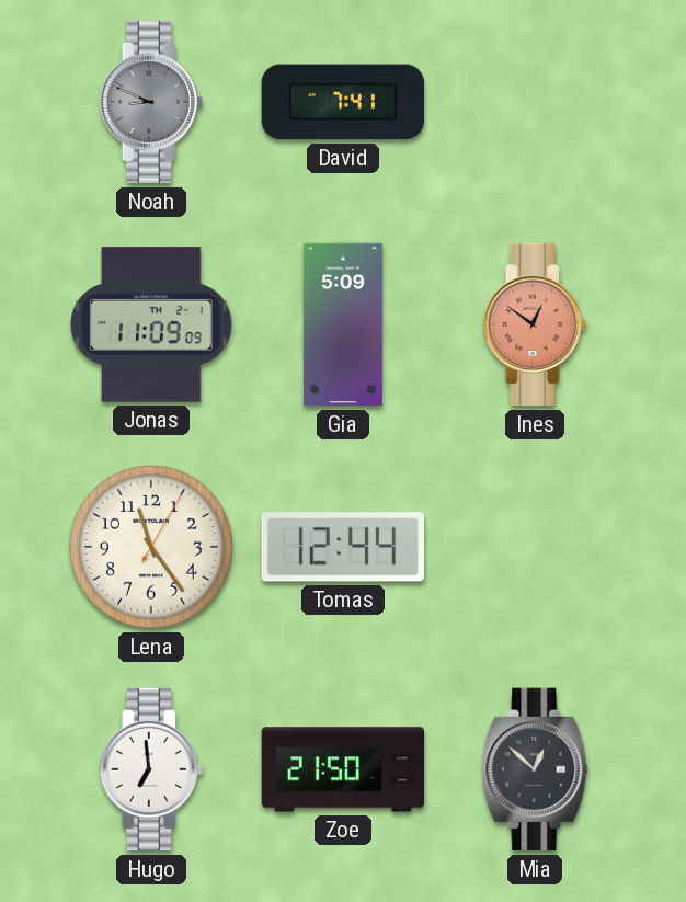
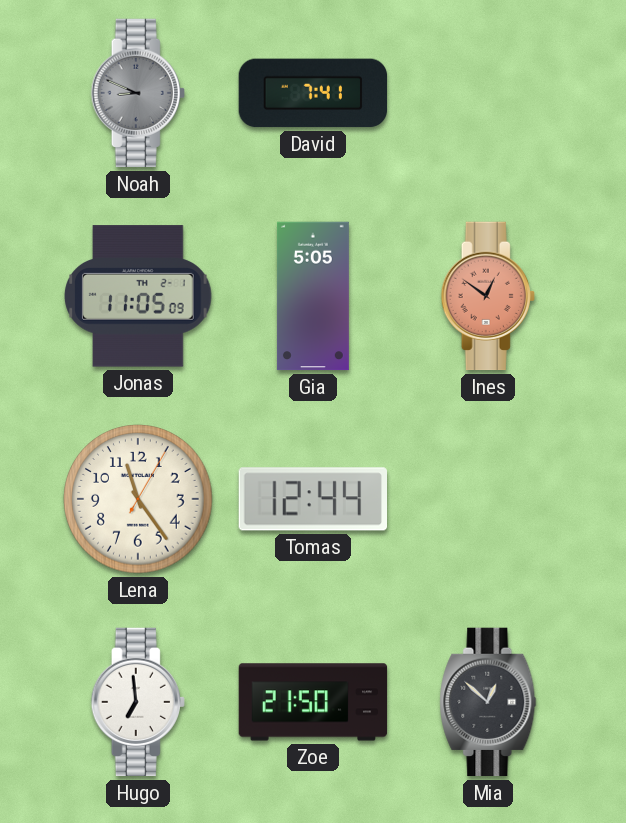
Jonas: 11:09 -> 11:05
Gia: 5:09 -> 5:05
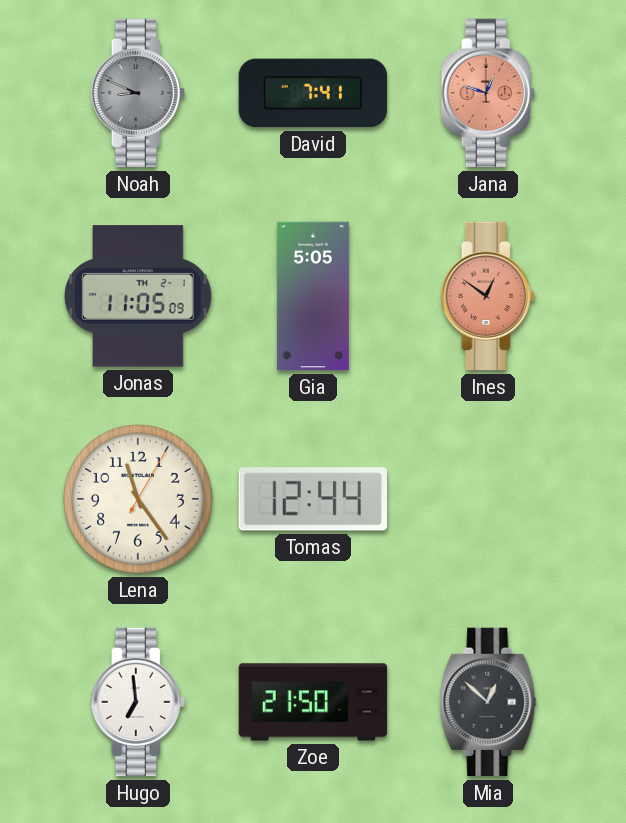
Jana: none -> 12:48
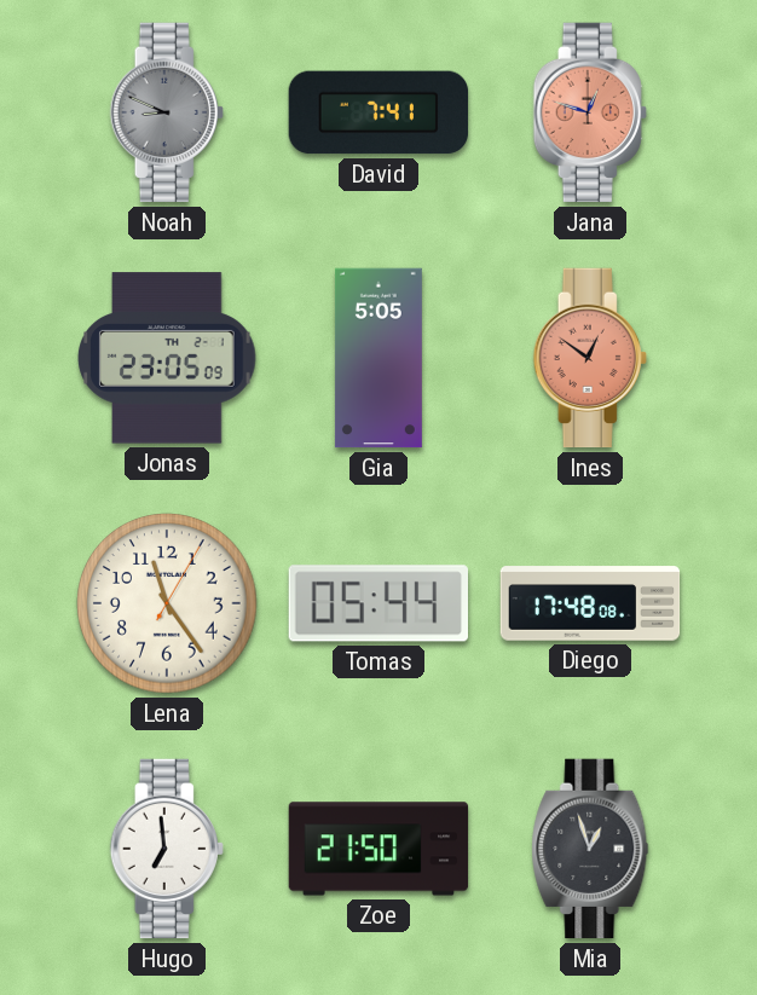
Jonas: 11:05 -> 23:05
Tomas: 12:44 -> 05:44
Diego: none -> 17:48
Mia: 12:52 -> 12:57
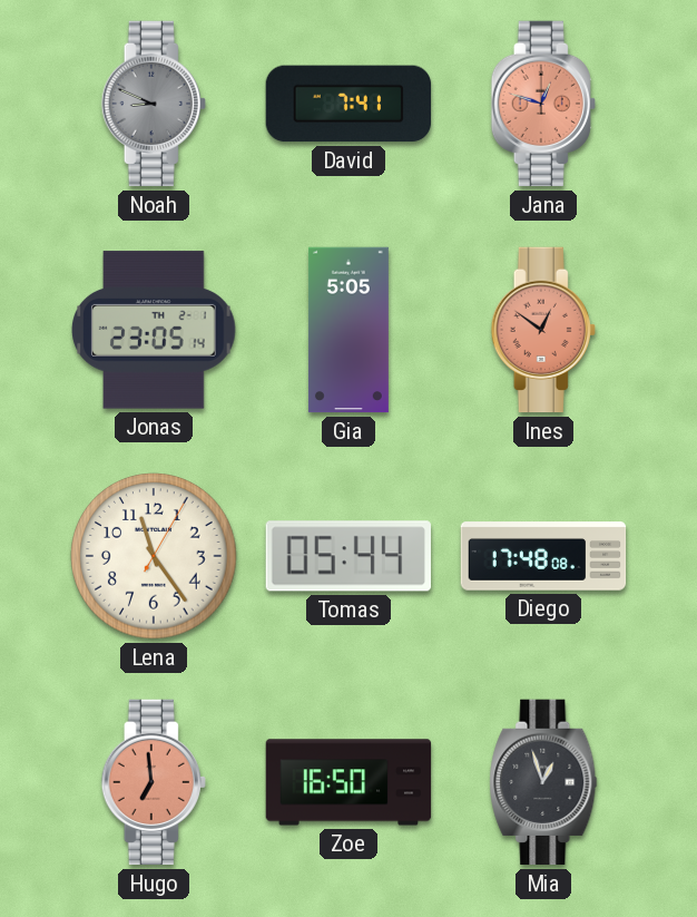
Jonas: 23:05:09 -> 23:05:14
Hugo dial: white -> salmon
Zoe: 21:50 -> 16:50
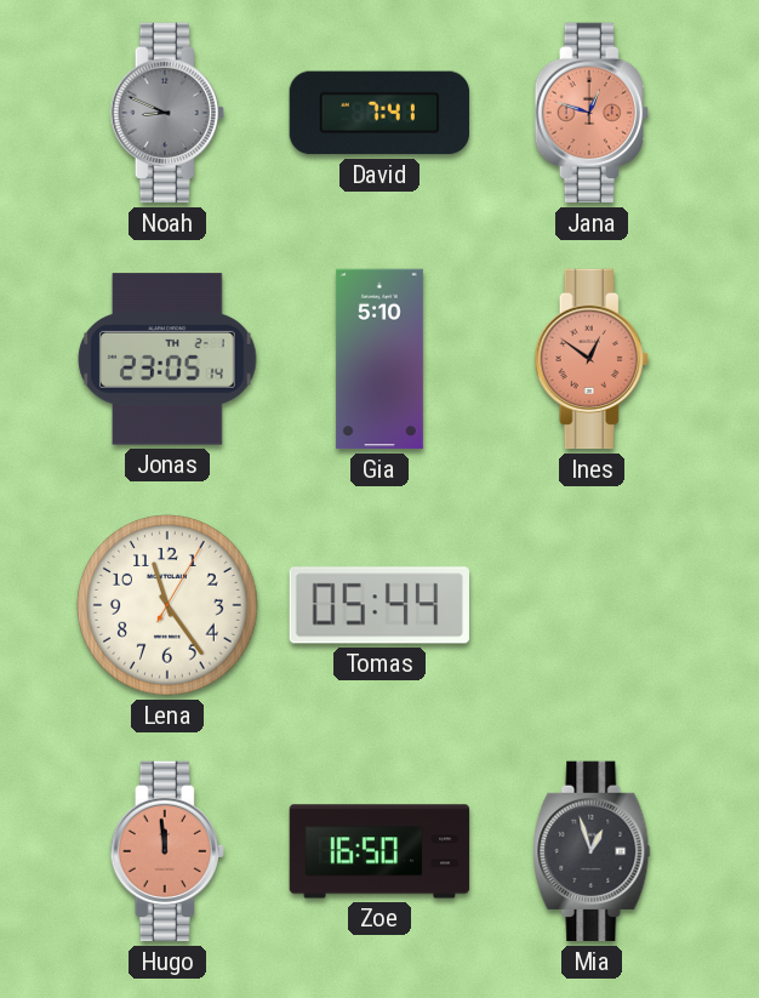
Gia: 5:05 -> 5:10
Diego: 17:48 -> none
Hugo: 6:59 -> 11:59
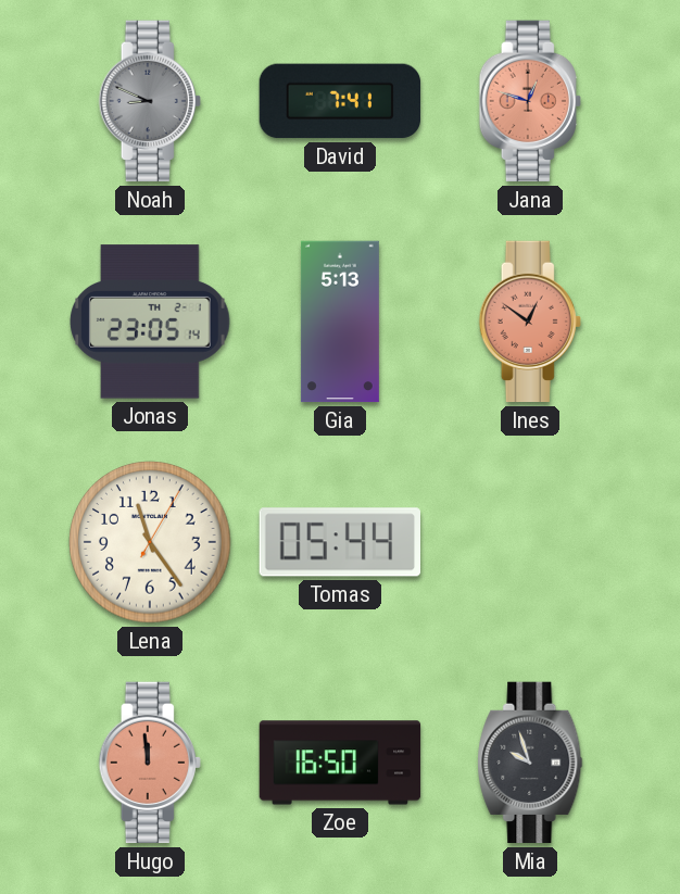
Gia: 5:10 -> 5:13
Mia: 12:57 -> 9:57
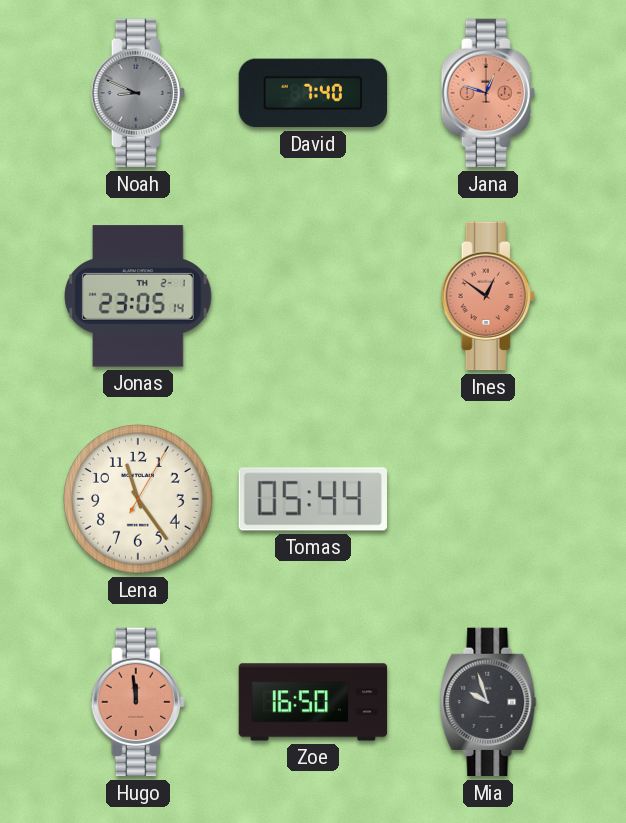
David: 7:41 -> 7:40
Gia: 5:13 -> none
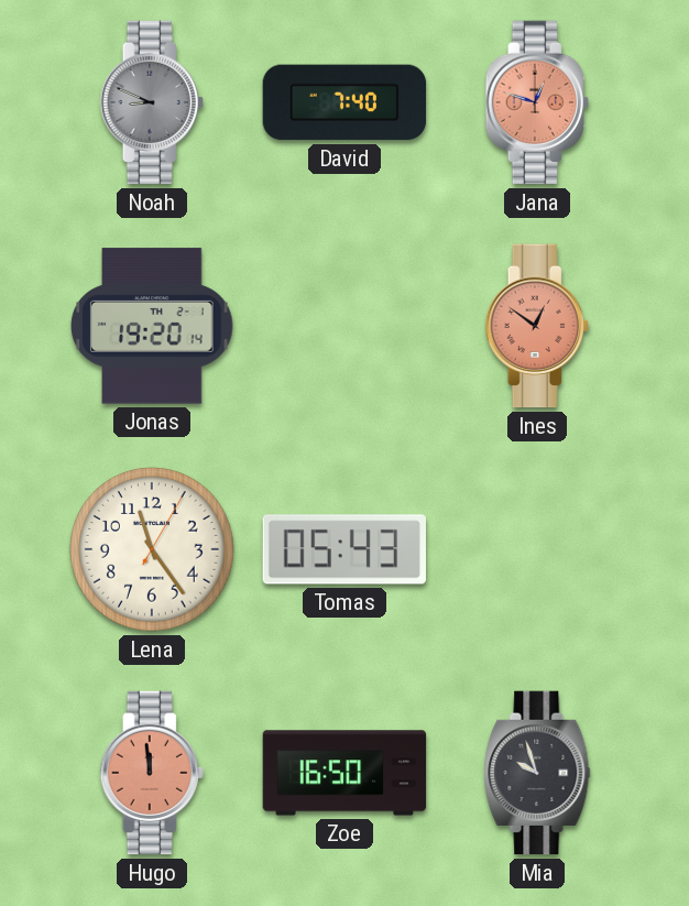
Jonas: 23:05 -> 19:20
Tomas: 05:44 -> 05:43
